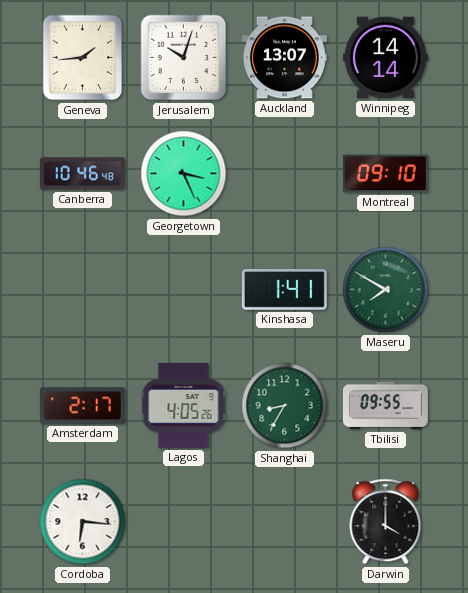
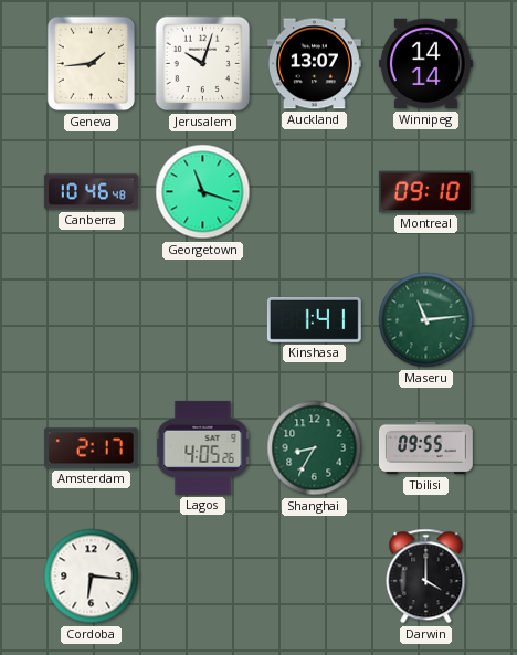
Georgetown: 3:26 -> 11:18
Maseru: 7:50 -> 11:14
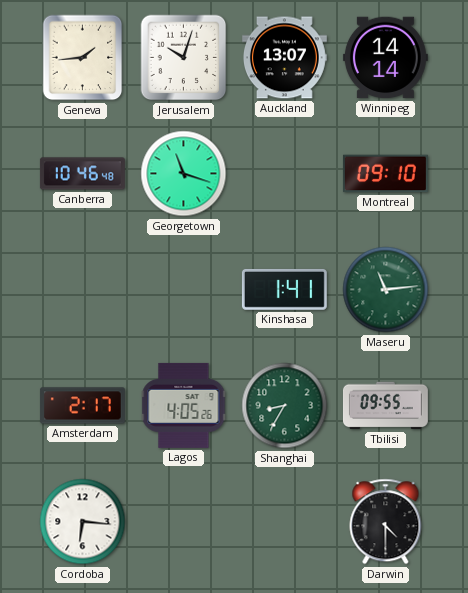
Darwin: 4:00 -> 4:30
